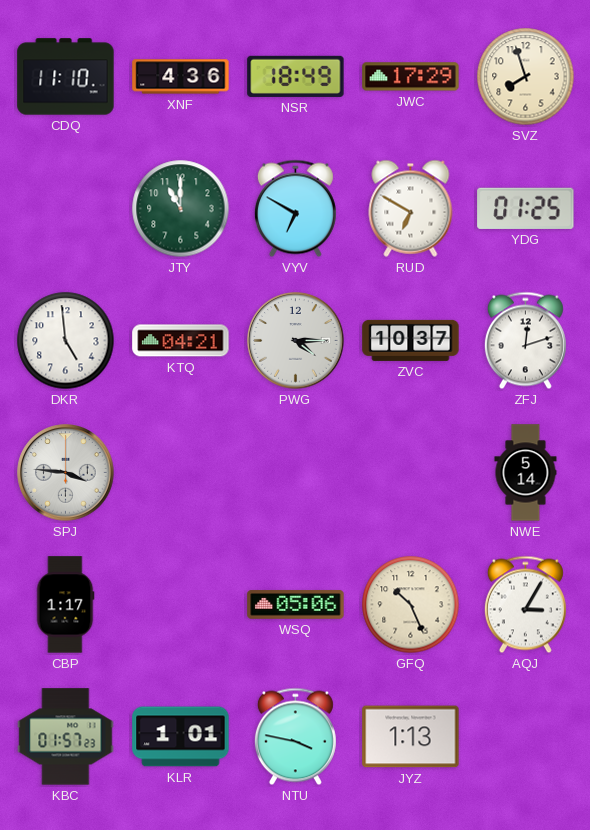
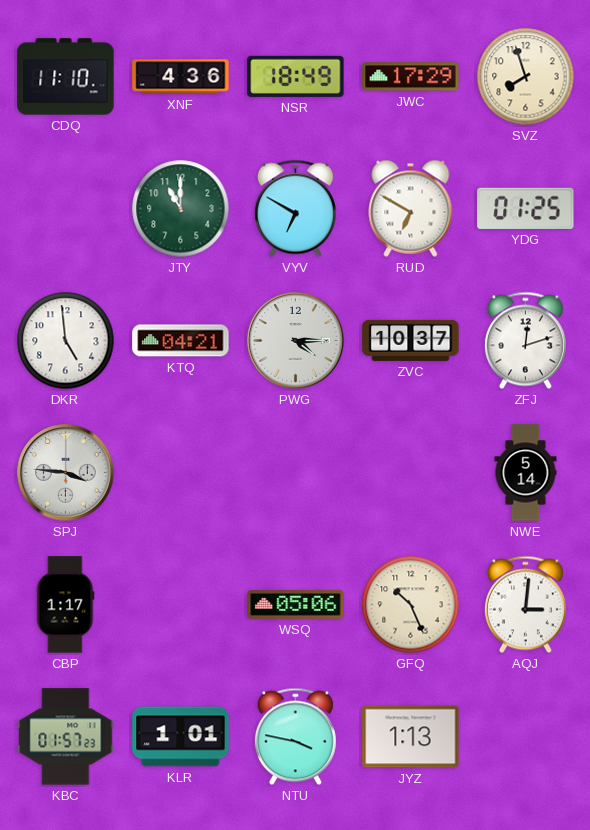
AQJ: 3:05 -> 3:01
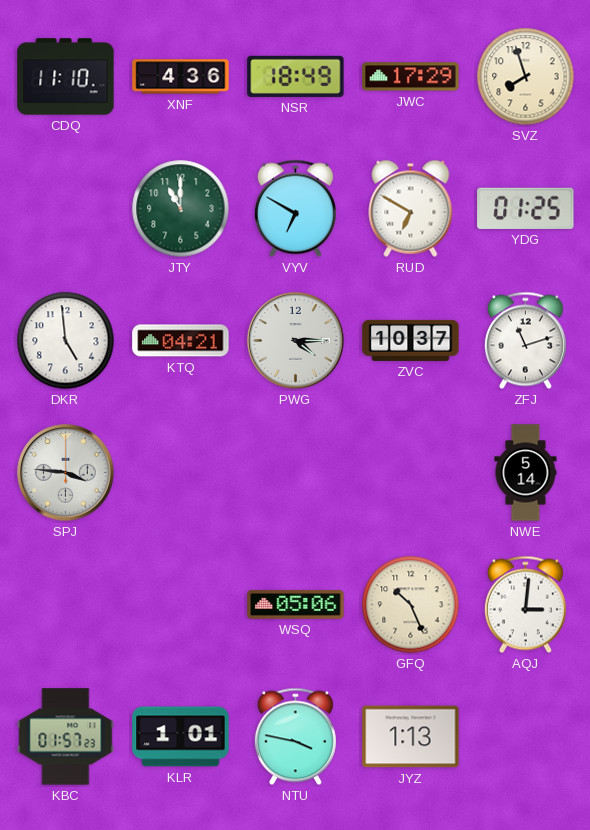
ZFJ: 12:12 -> 11:12
CBP: 1:17 -> none
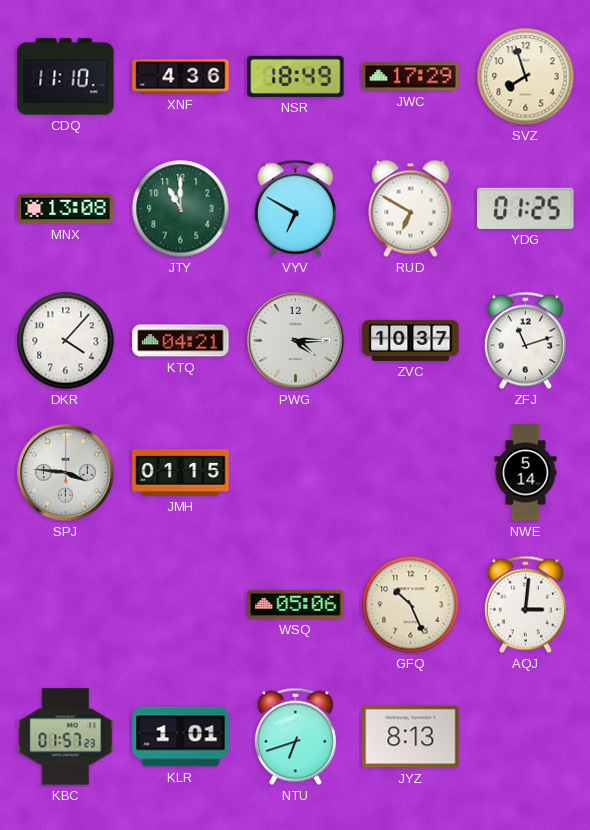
MNX: none -> 13:08
DKR: 4:59 -> 4:07
JMH: none -> 01:15
NTU: 3:47 -> 6:42
JYZ: 1:13 -> 8:13
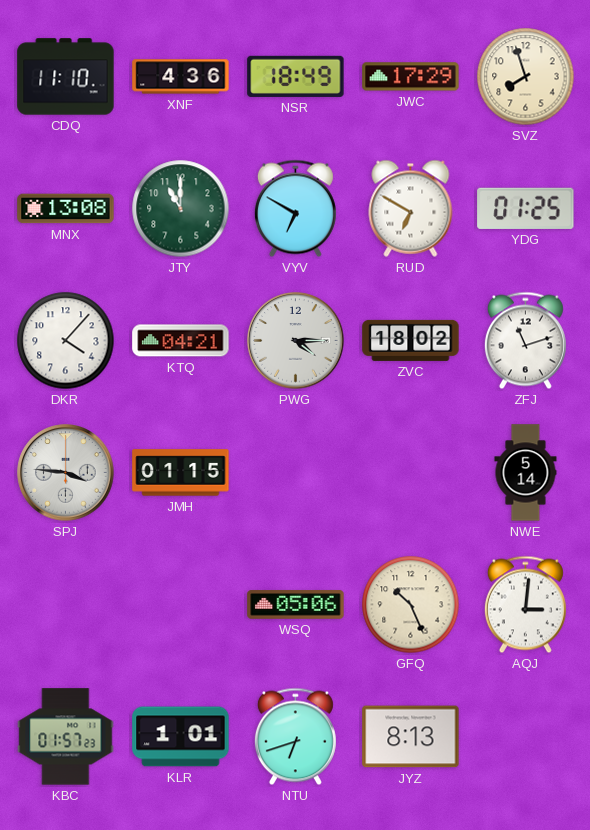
ZVC: 10:37 -> 18:02
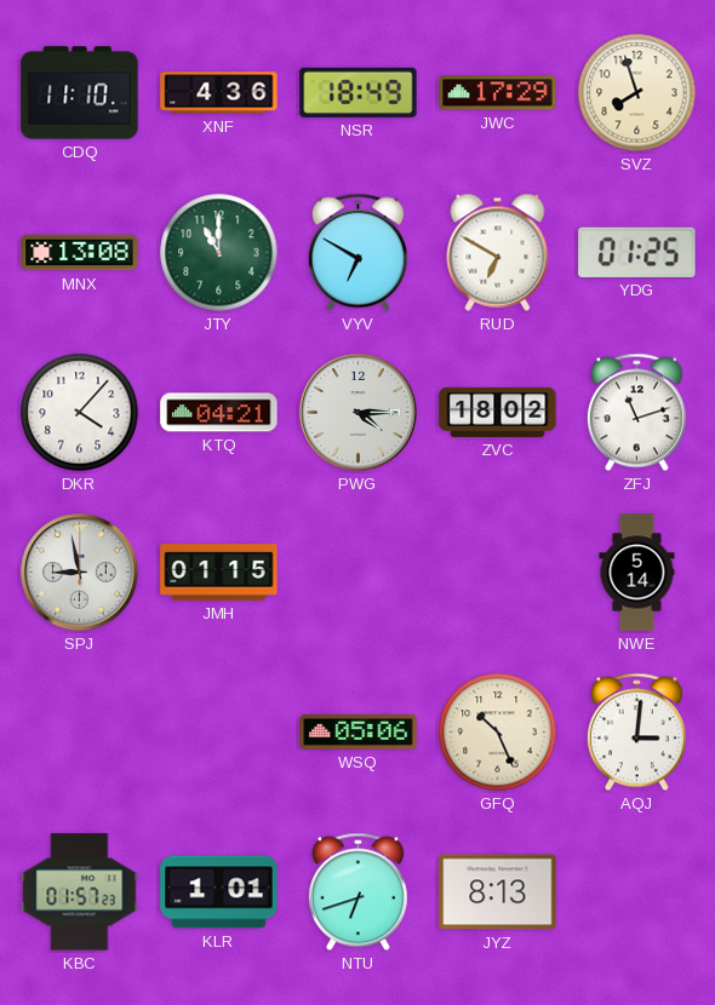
SPJ: 3:46 -> 8:58
